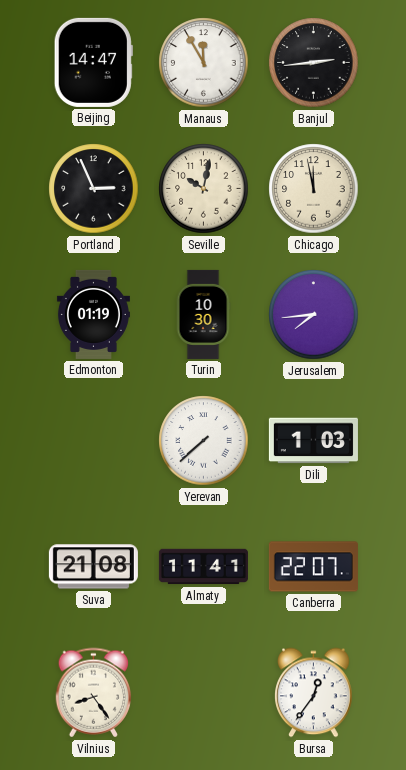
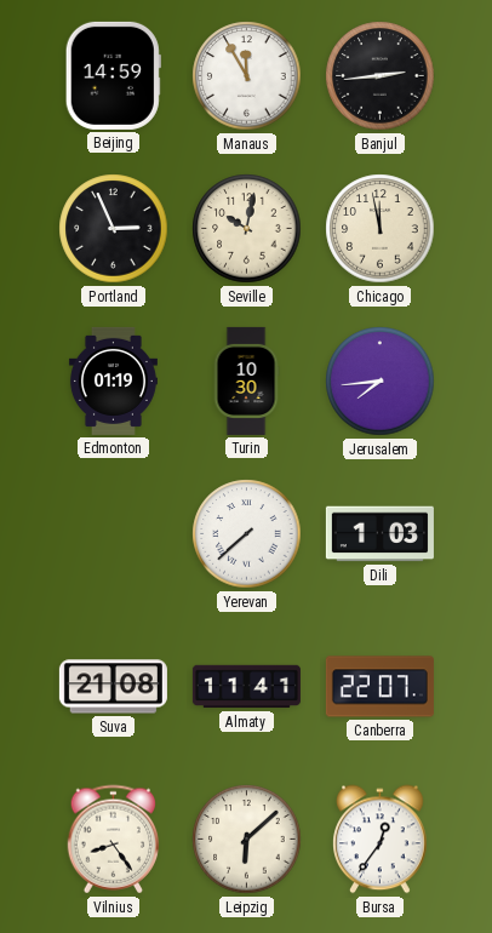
Beijing: 14:47 -> 14:59
Leipzig: none -> 6:08
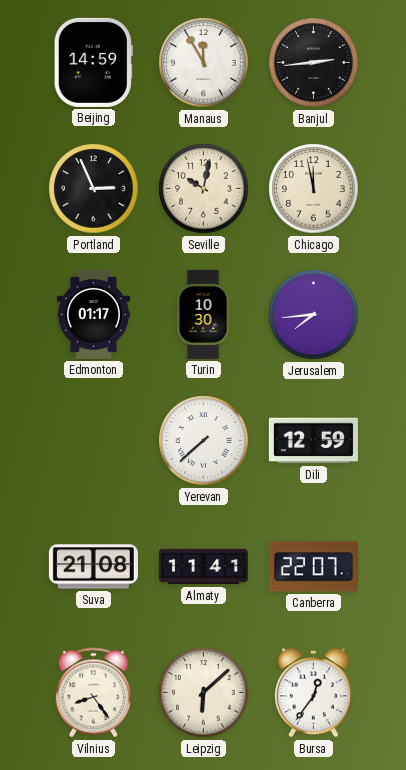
Edmonton: 01:19 -> 01:17
Dili: 1:03 -> 12:59
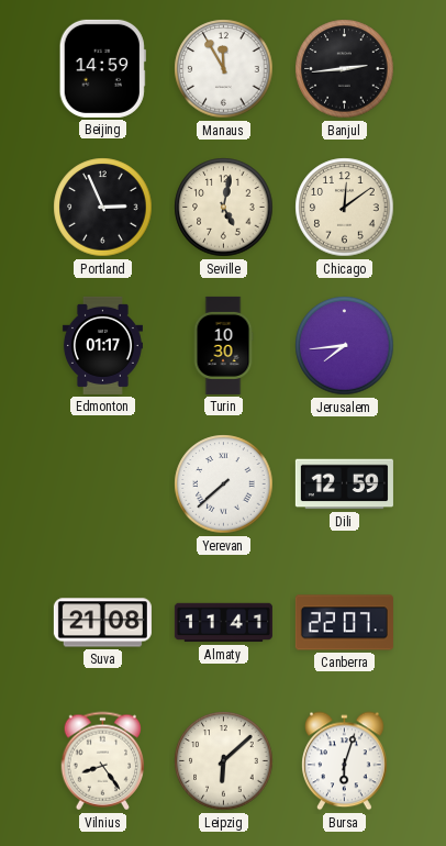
Seville: 10:02 -> 5:02
Chicago: 11:58 -> 12:09
Bursa: 12:36 -> 6:03
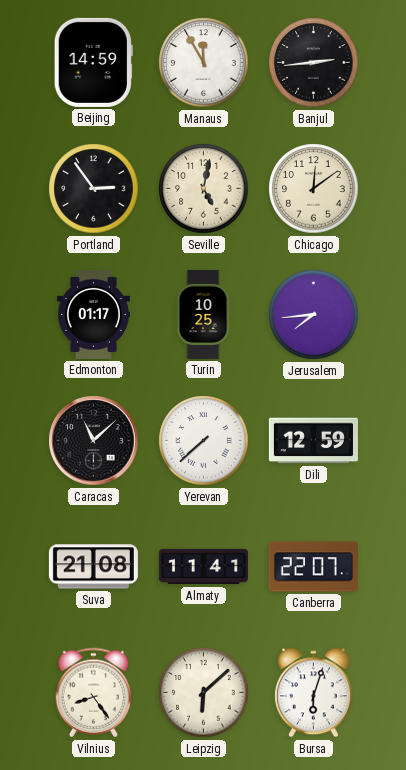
Portland: 2:56 -> 2:54
Turin: 10:30 -> 10:25
Caracas: none -> 11:08
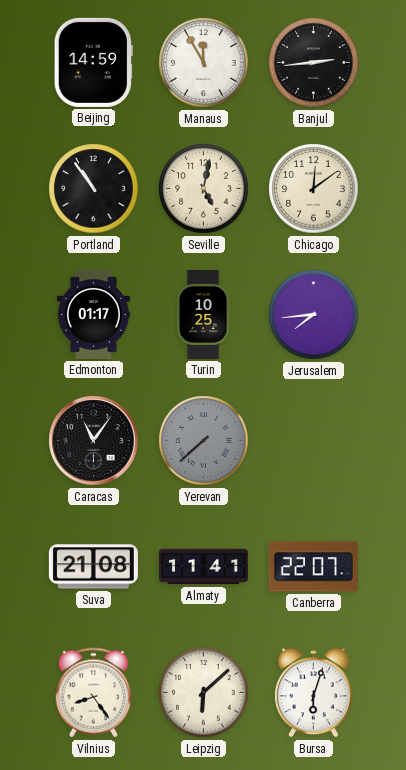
Portland: 2:54 -> 10:54
Caracas: 11:08 -> 11:06
Yerevan dial: white -> grey
Dili: 12:59 -> none
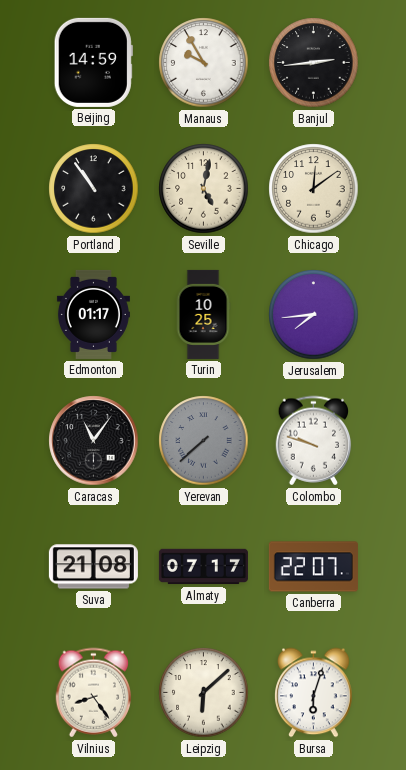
Manaus: 11:55 -> 9:55
Colombo: none -> 9:48
Almaty: 11:41 -> 07:17
